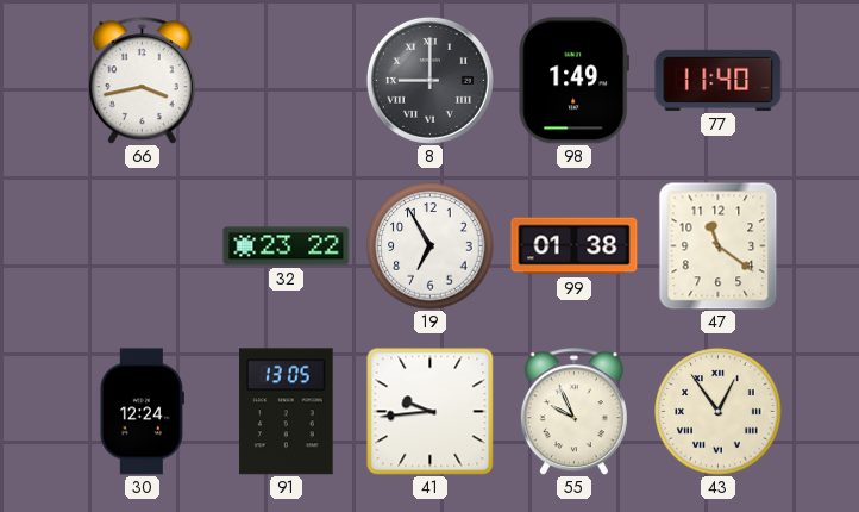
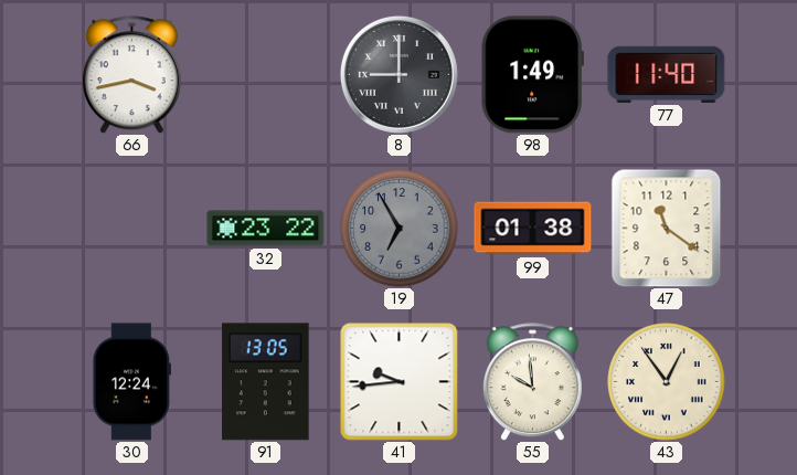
19 dial: white -> grey
55: 9:56 -> 9:59
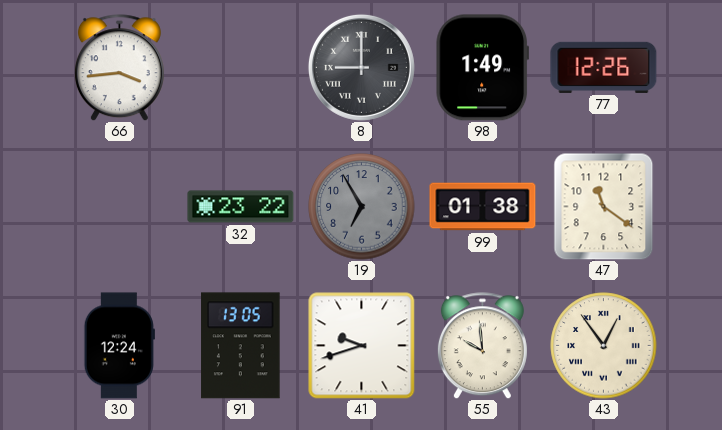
66: 3:43 -> 3:44
77: 11:40 -> 12:26
41: 9:44 -> 9:42
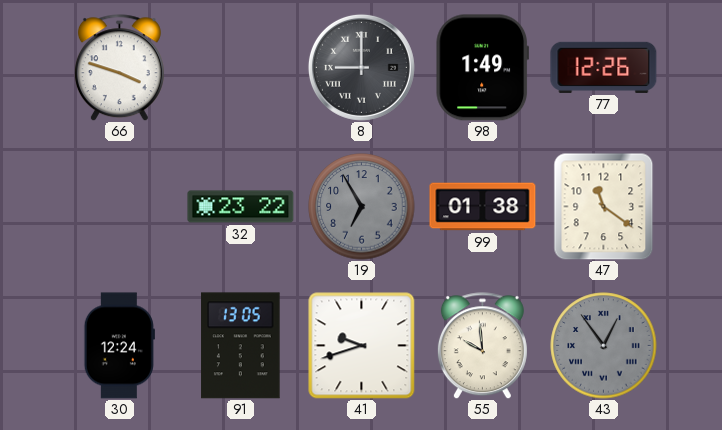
66: 3:44 -> 3:48
43 dial: cream -> grey
